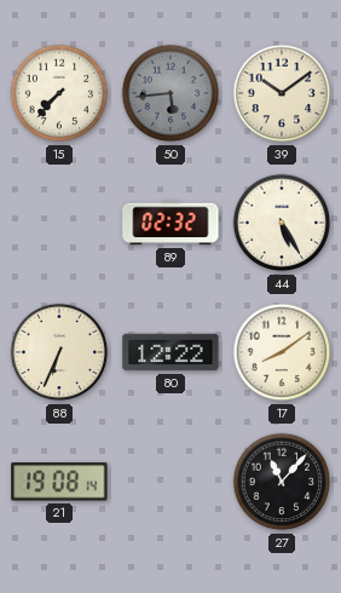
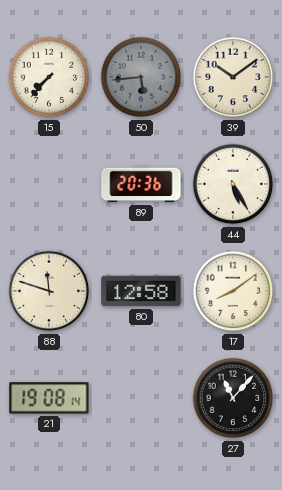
89: 02:32 -> 20:36
88: 6:34 -> 11:48
80: 12:22 -> 12:58
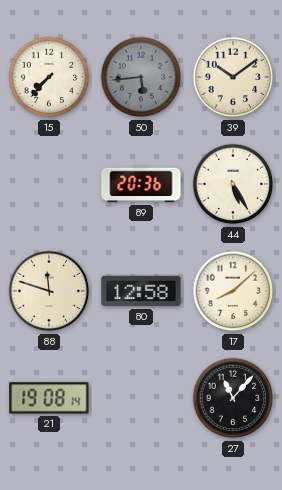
17: 8:09 -> 8:08
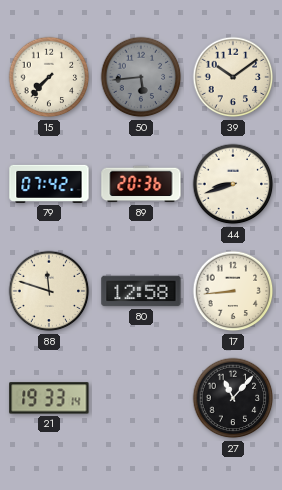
79: none -> 07:42
44: 5:25 -> 8:42
17: 8:08 -> 8:44
21: 19:08 -> 19:33
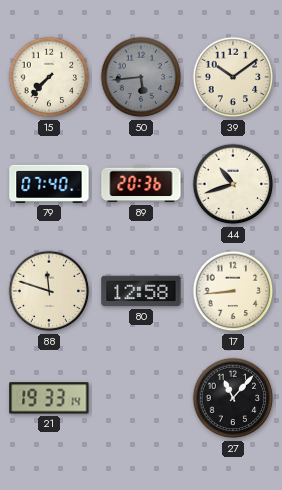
79: 07:42 -> 07:40
44: 8:42 -> 10:42
